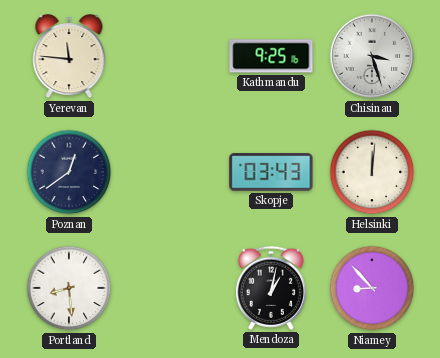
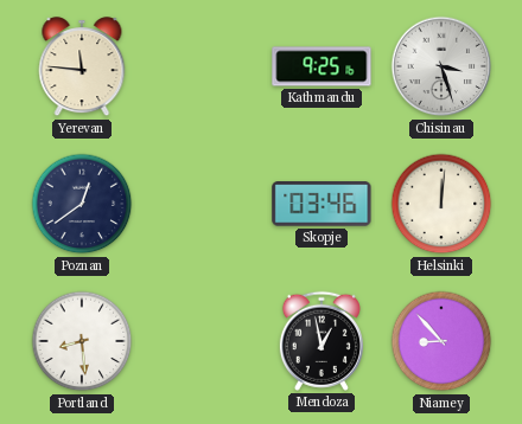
Skopje: 03:43 -> 03:46
Mendoza: 1:02 -> 12:58
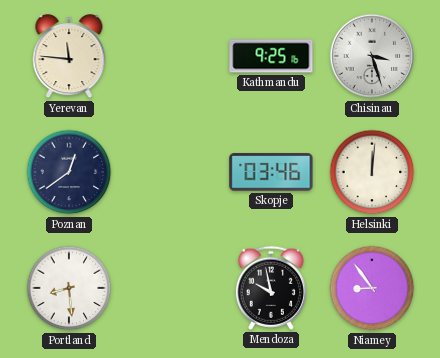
Mendoza: 12:58 -> 9:58
Niamey: 8:53 -> 8:54
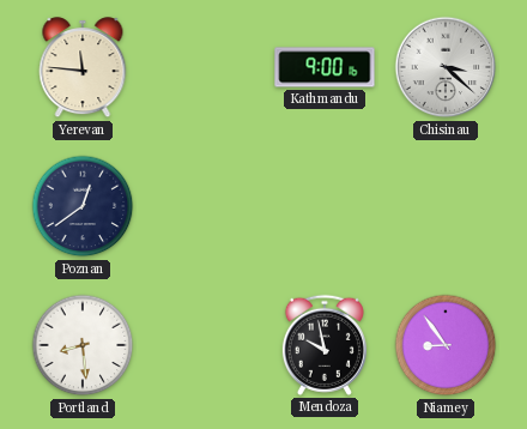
Kathmandu: 9:25 -> 9:00
Chisinau: 3:27 -> 3:22
Skopje: 03:46 -> none
Helsinki: 12:01 -> none
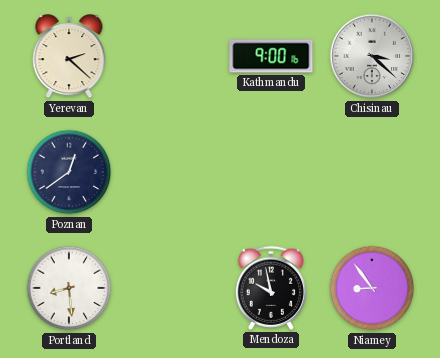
Yerevan: 11:46 -> 2:22
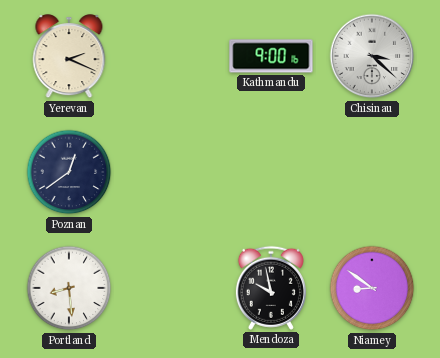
Yerevan: 2:22 -> 2:19
Niamey: 8:54 -> 8:51
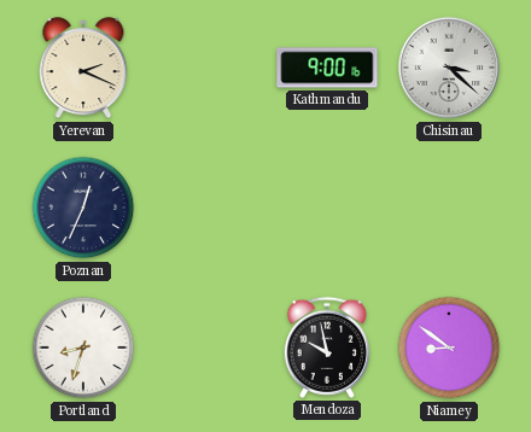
Poznan: 12:39 -> 12:34
Portland: 8:29 -> 8:33
